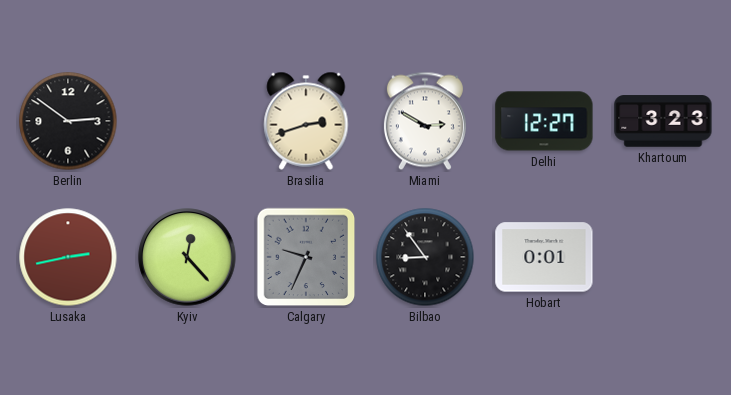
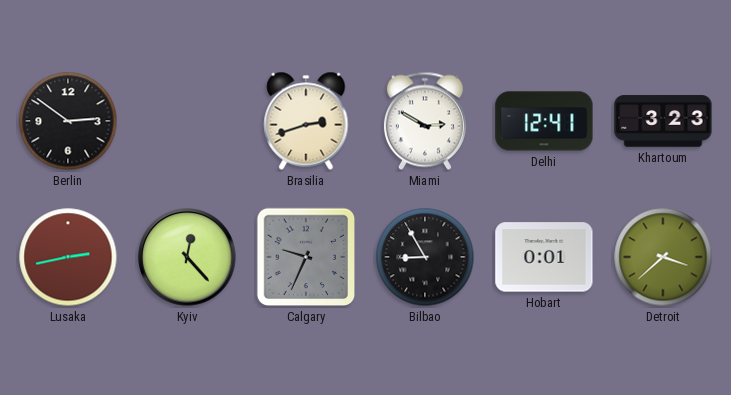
Delhi: 12:27 -> 12:41
Bilbao: 8:54 -> 8:55
Detroit: none -> 3:38
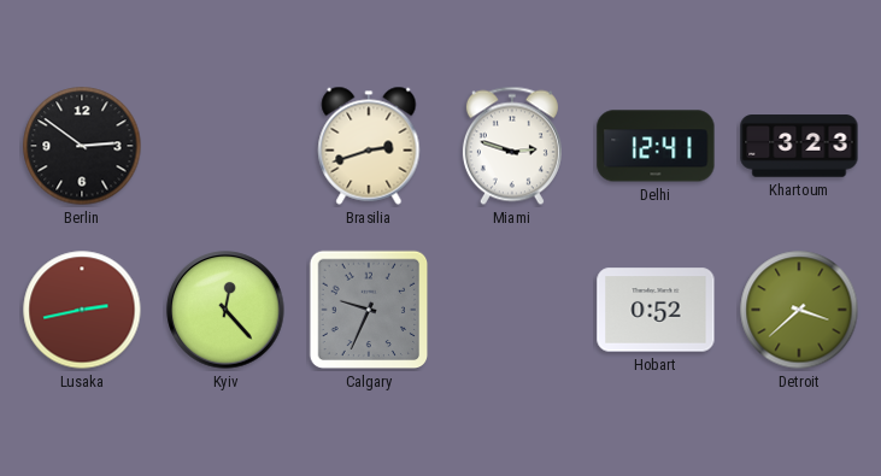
Miami: 2:50 -> 2:48
Bilbao: 8:55 -> none
Hobart: 0:01 -> 0:52
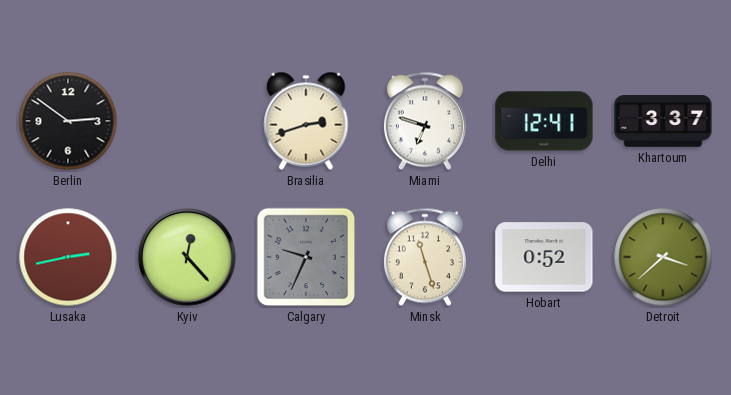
Miami: 2:48 -> 6:48
Khartoum: 3:23 -> 3:37
Minsk: none -> 11:27
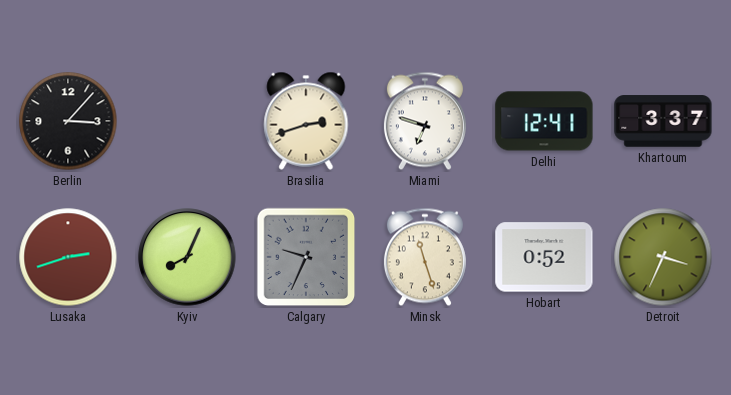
Berlin: 2:51 -> 3:07
Lusaka: 2:43 -> 2:42
Kyiv: 12:23 -> 8:04
Detroit: 3:38 -> 3:34
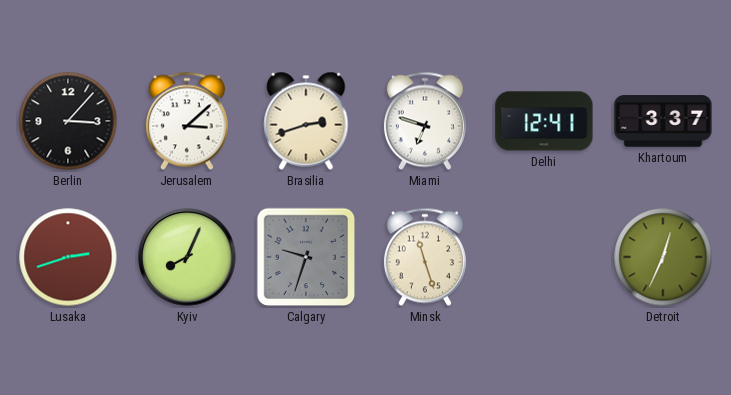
Jerusalem: none -> 3:08
Calgary: 9:34 -> 9:33
Hobart: 0:52 -> none
Detroit: 3:34 -> 12:34
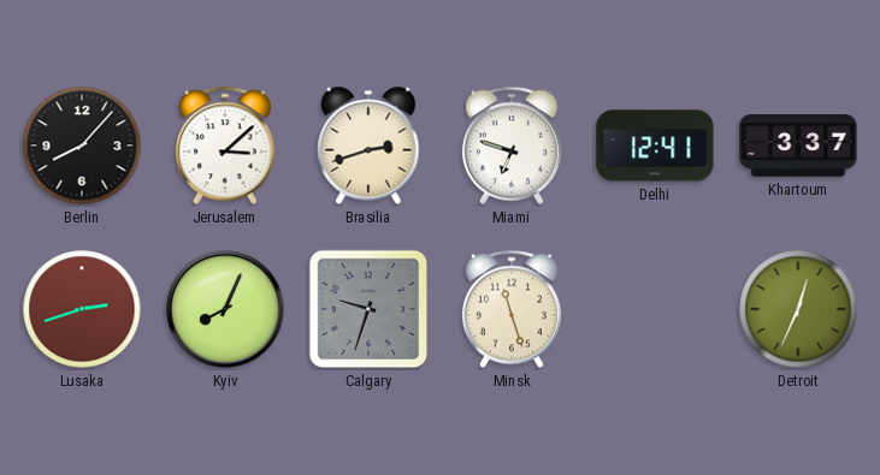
Berlin: 3:07 -> 8:07
